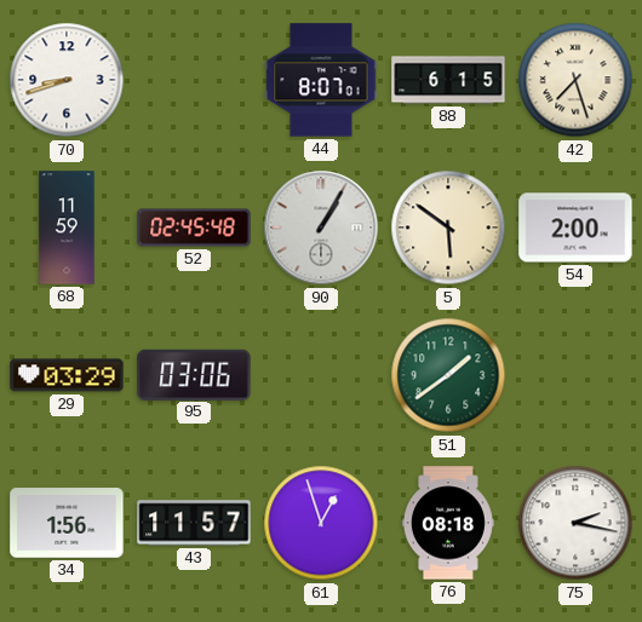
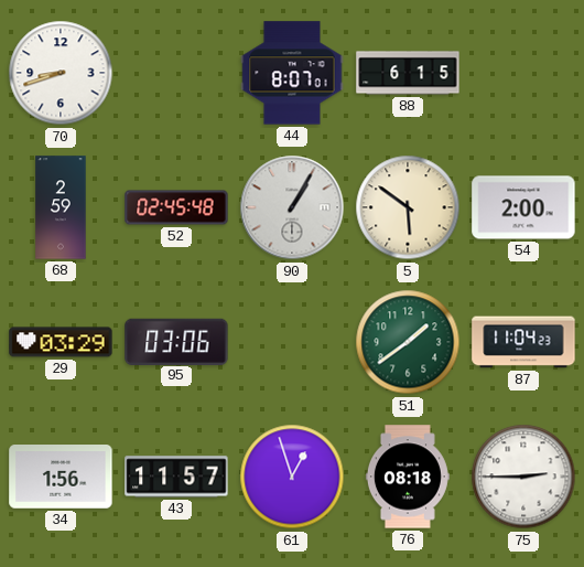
42: 7:27 -> none
68: 11:59 -> 2:59
87: none -> 11:04
75: 2:17 -> 2:45
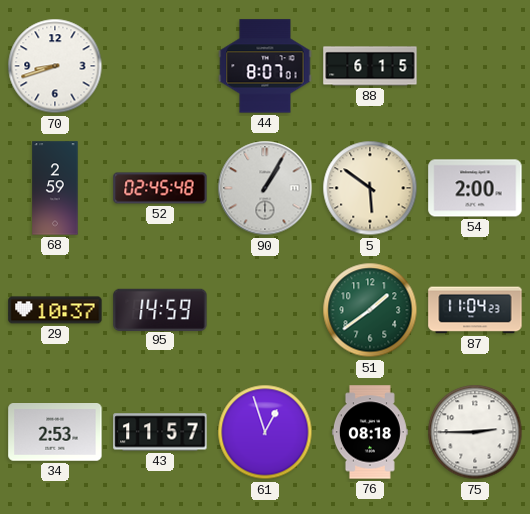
29: 03:29 -> 10:37
95: 03:06 -> 14:59
34: 1:56 -> 2:53
